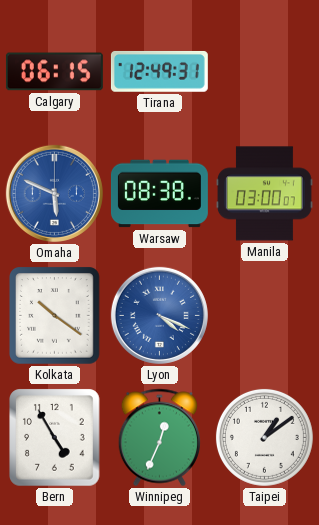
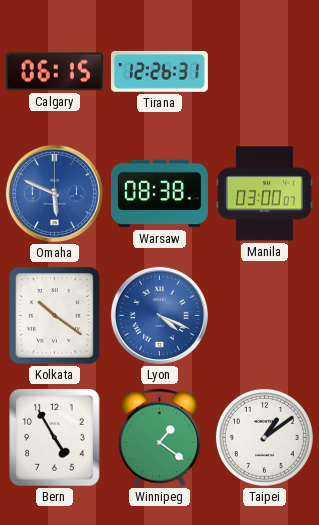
Tirana: 12:49 -> 12:26
Winnipeg: 12:34 -> 1:21
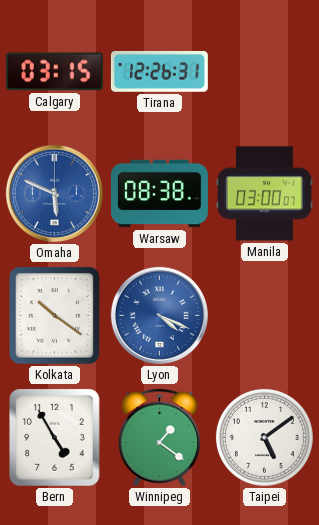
Calgary: 06:15 -> 03:15
Taipei: 1:09 -> 5:09
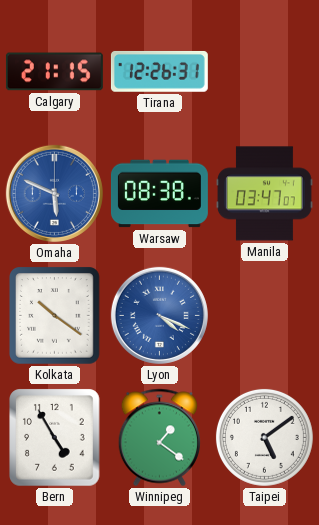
Calgary: 03:15 -> 21:15
Manila: 03:00 -> 03:47
